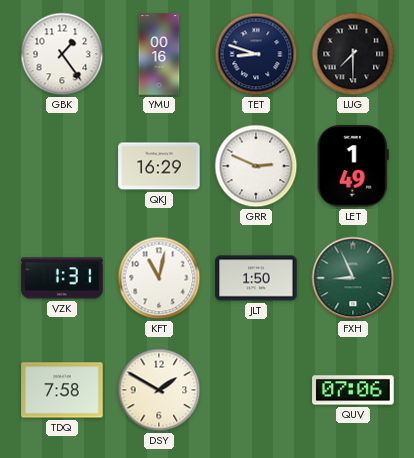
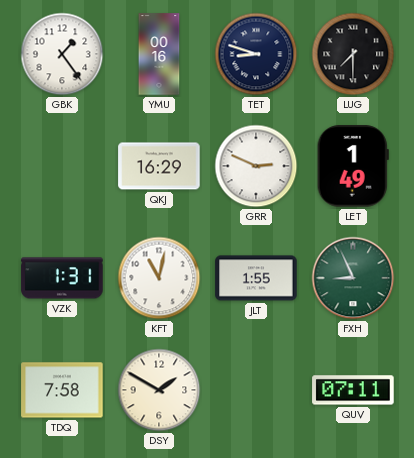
JLT: 1:50 -> 1:55
QUV: 07:06 -> 07:11
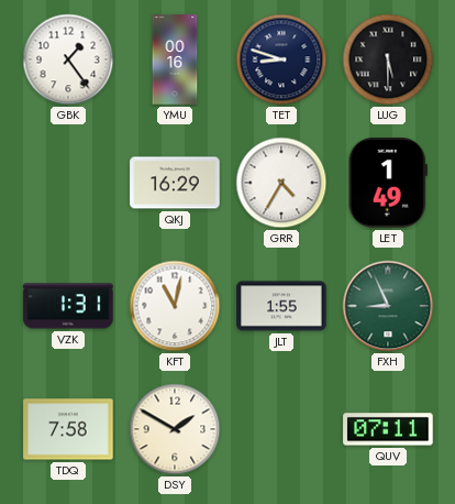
LUG: 7:30 -> 5:30
GRR: 2:49 -> 4:35
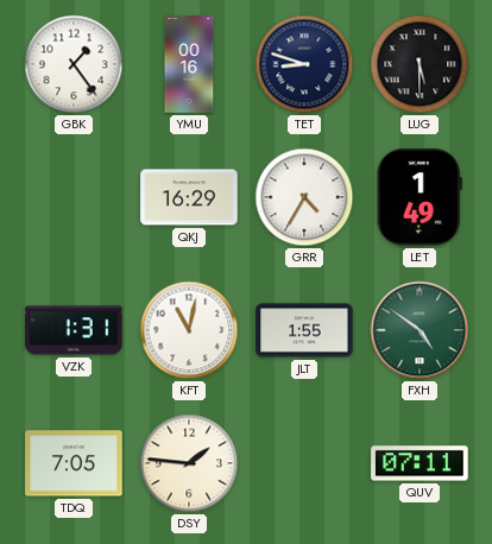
FXH: 8:56 -> 4:51
TDQ: 7:58 -> 7:05
DSY: 1:50 -> 1:46
